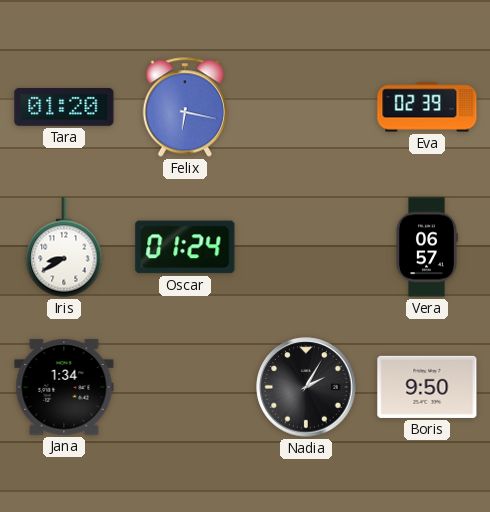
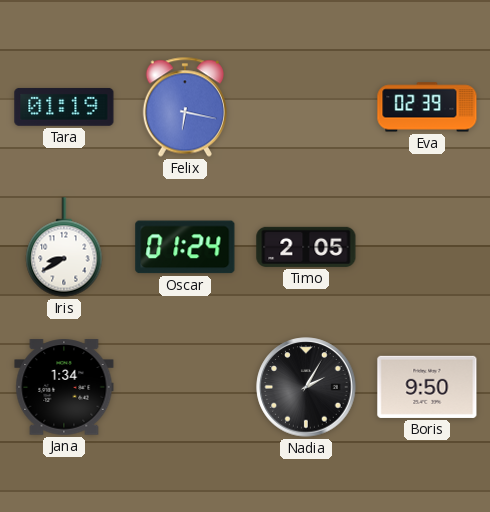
Tara: 01:20 -> 01:19
Timo: none -> 2:05
Vera: 06:57 -> none
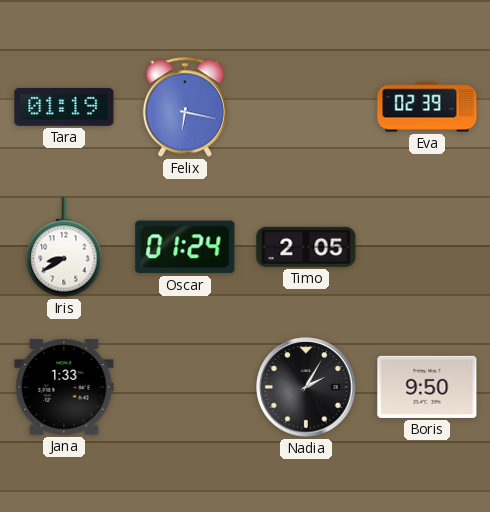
Jana: 1:34 -> 1:33
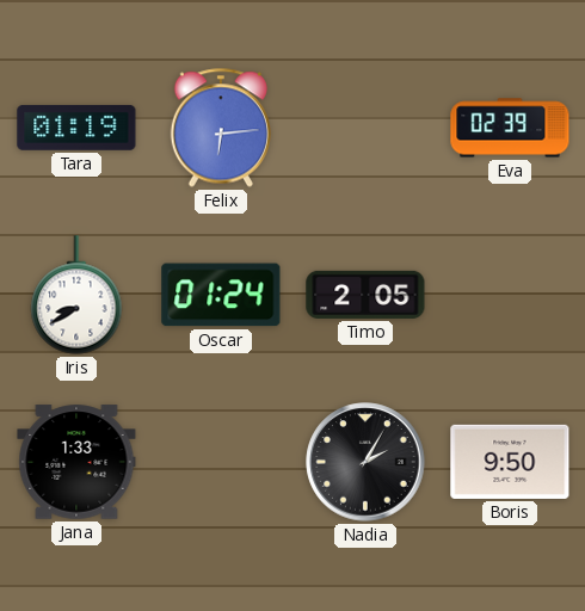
Felix: 6:17 -> 6:14
